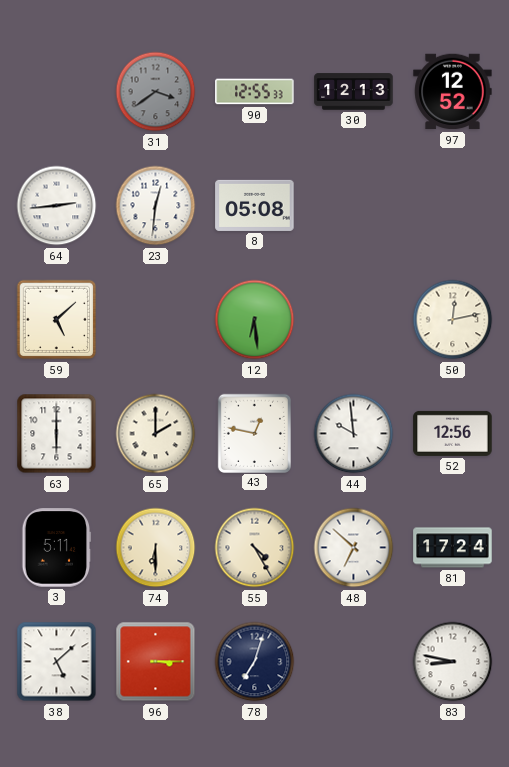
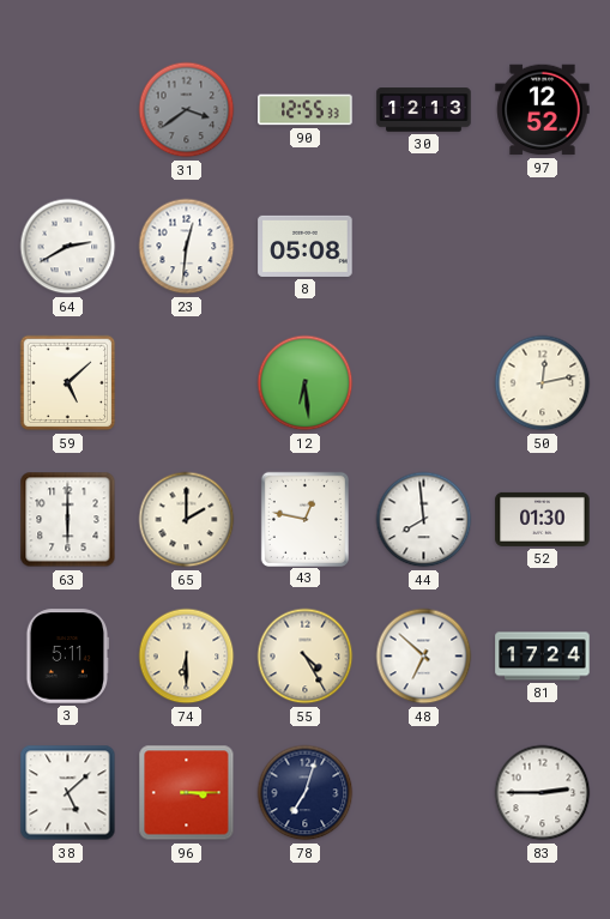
64: 2:44 -> 2:40
44: 9:59 -> 7:59
52: 12:56 -> 01:30
83: 8:47 -> 2:45
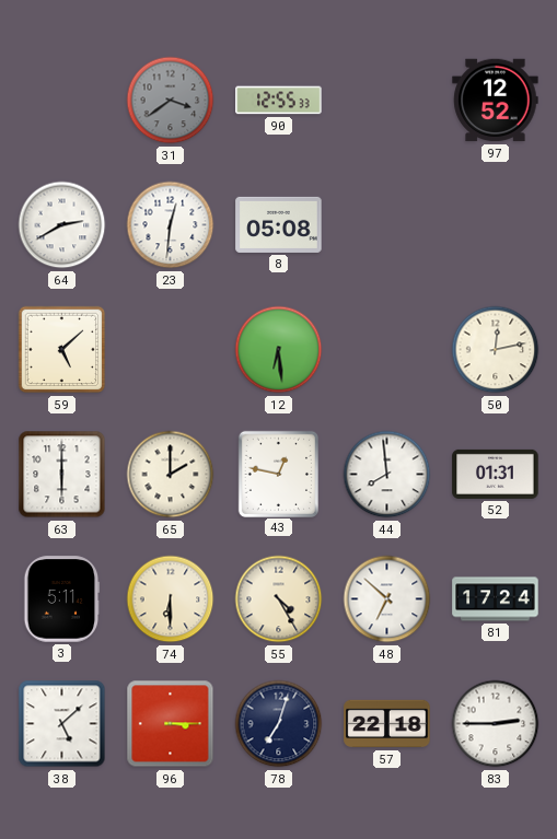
30: 12:13 -> none
52: 01:30 -> 01:31
57: none -> 22:18
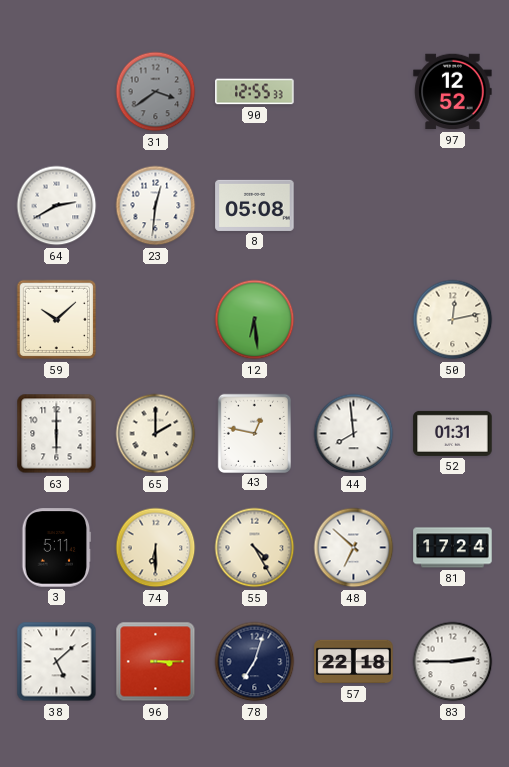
59: 5:08 -> 10:08
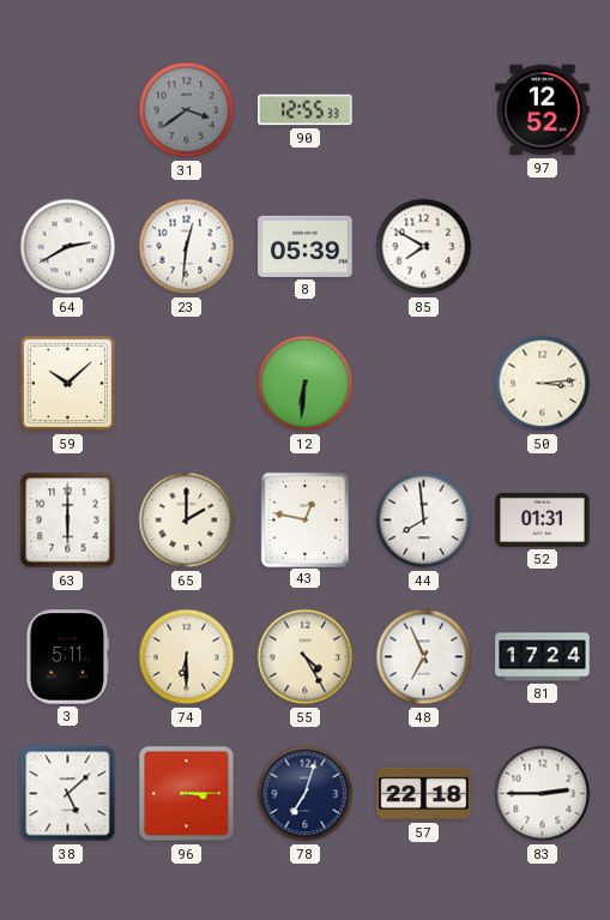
8: 05:08 -> 05:39
85: none -> 7:50
12: 6:29 -> 6:31
50: 12:13 -> 3:14
48: 6:52 -> 6:56
